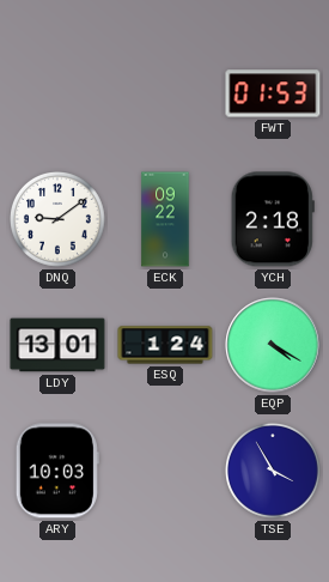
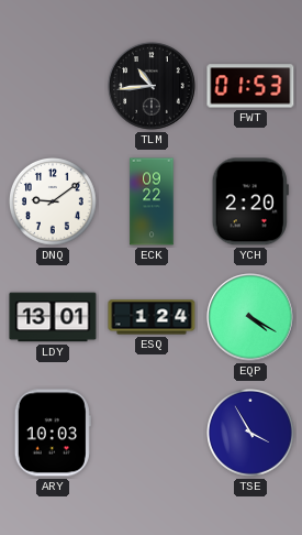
TLM: none -> 10:44
YCH: 2:18 -> 2:20
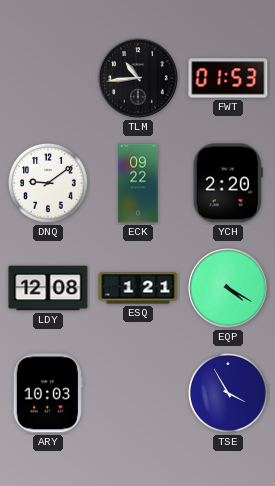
LDY: 13:01 -> 12:08
ESQ: 1:24 -> 1:21
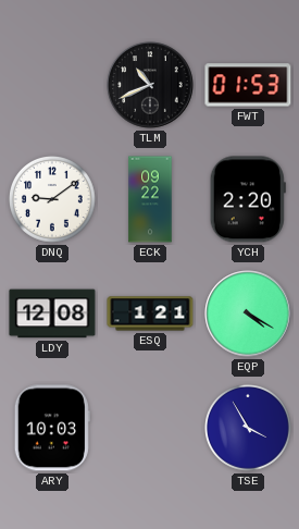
TLM: 10:44 -> 10:41
